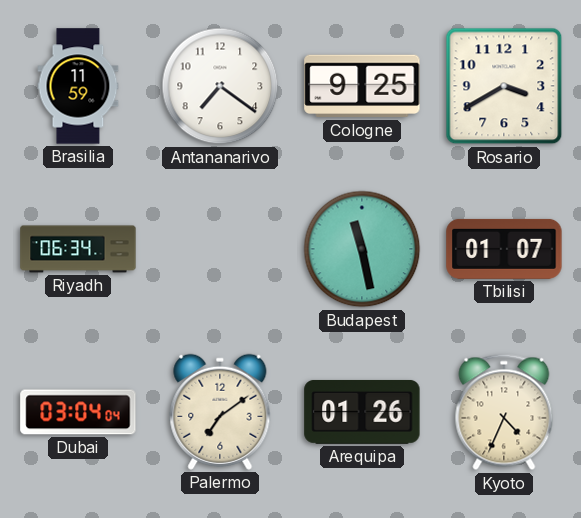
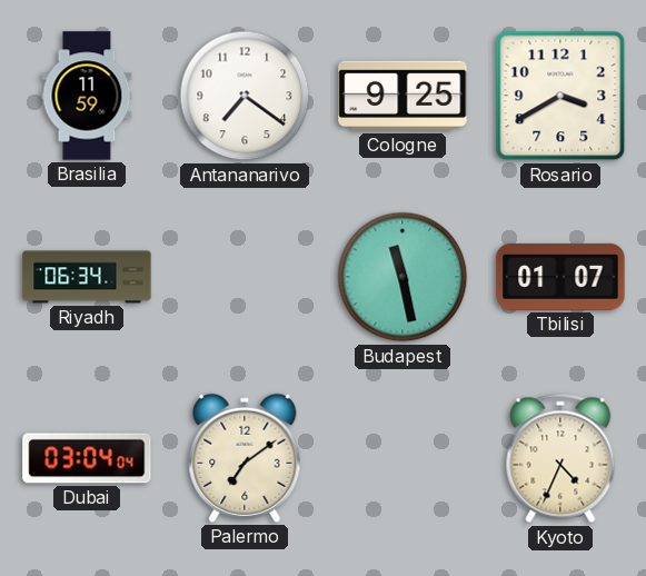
Arequipa: 01:26 -> none
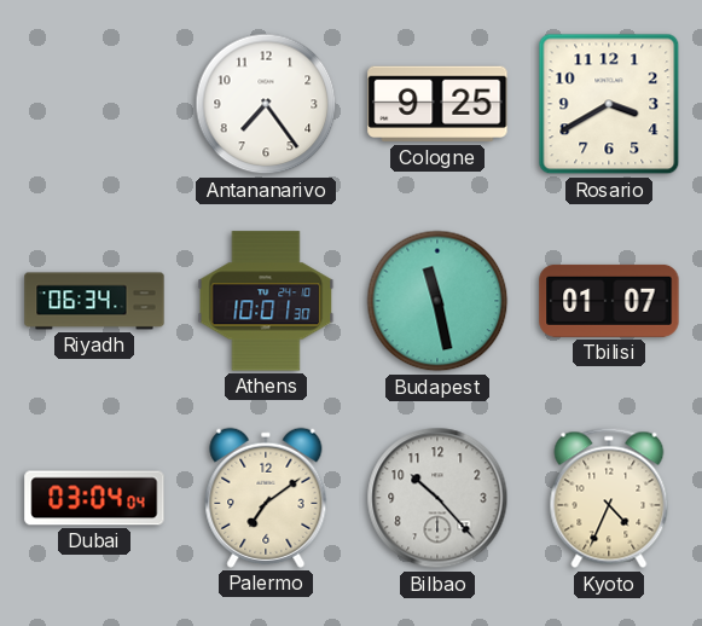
Brasilia: 11:59 -> none
Antananarivo: 7:21 -> 7:24
Athens: none -> 10:01
Bilbao: none -> 10:23
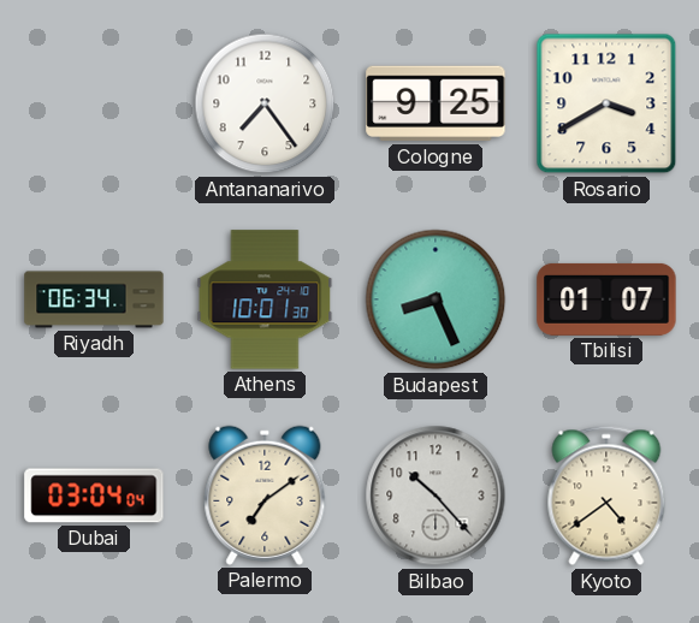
Budapest: 11:28 -> 8:26
Kyoto: 4:34 -> 4:39
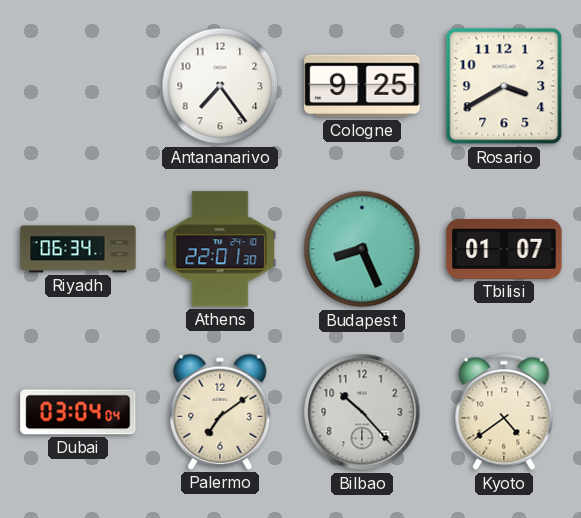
Athens: 10:01 -> 22:01
